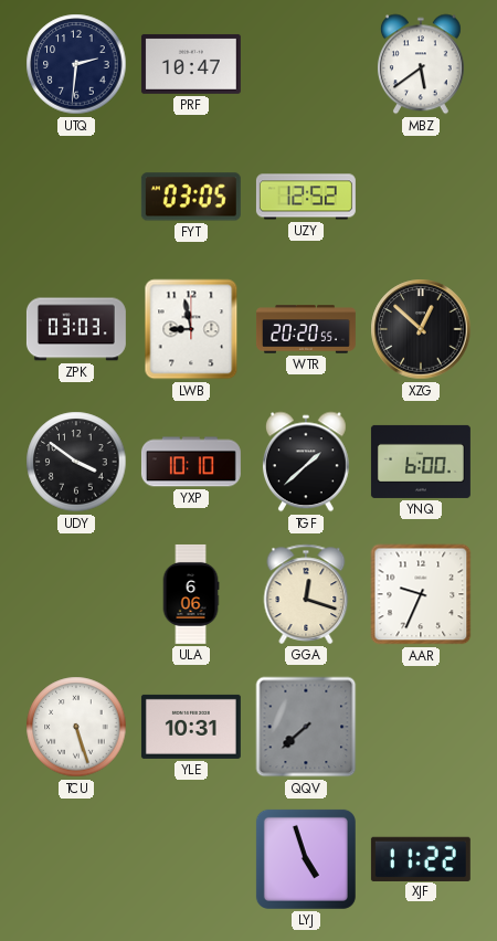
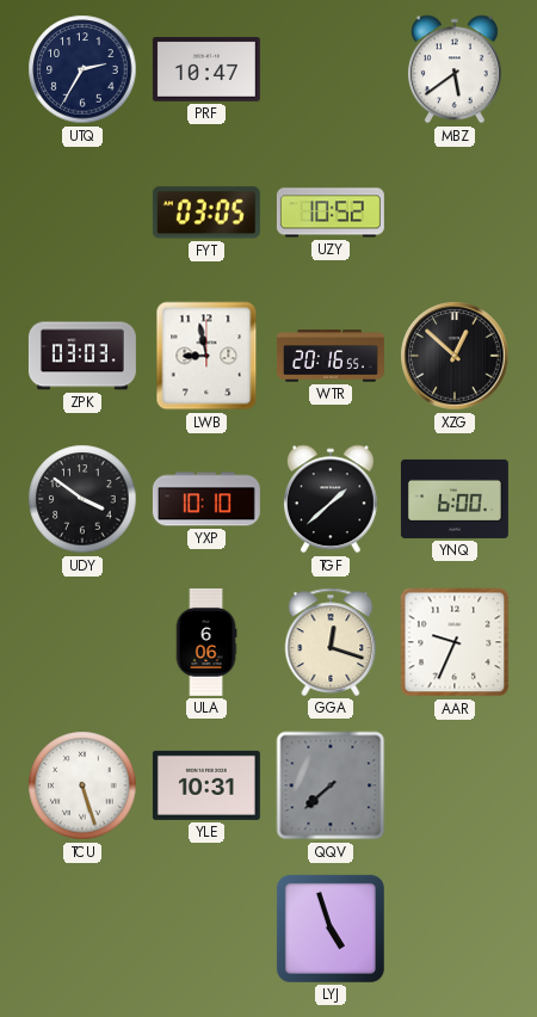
UTQ: 2:31 -> 2:35
UZY: 12:52 -> 10:52
WTR: 20:20 -> 20:16
XJF: 11:22 -> none
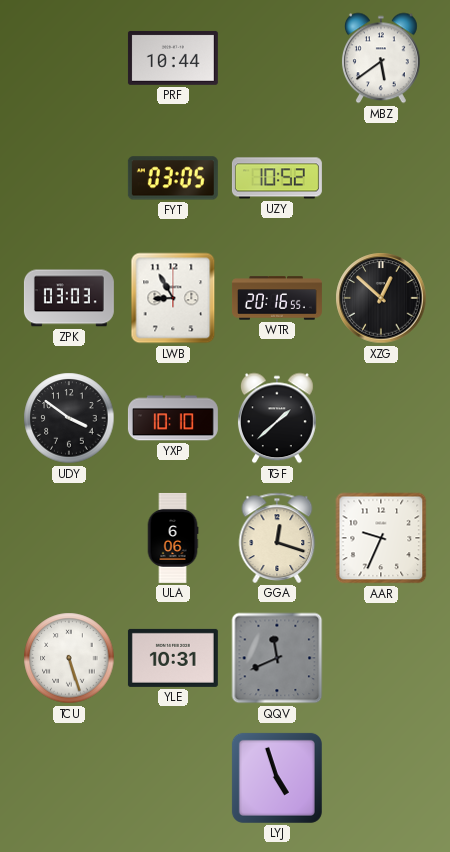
UTQ: 2:35 -> none
PRF: 10:47 -> 10:44
LWB: 8:58 -> 8:55
YNQ: 6:00 -> none
QQV: 7:38 -> 11:41
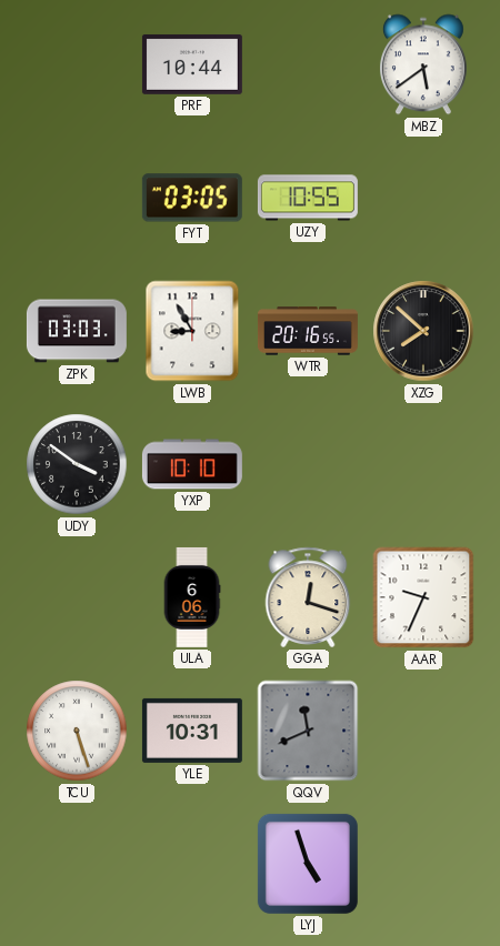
UZY: 10:52 -> 10:55
XZG: 12:52 -> 7:52
TGF: 1:38 -> none
